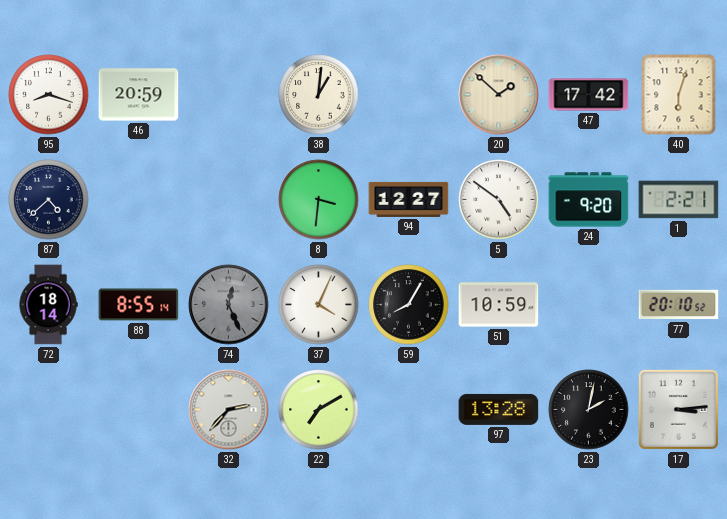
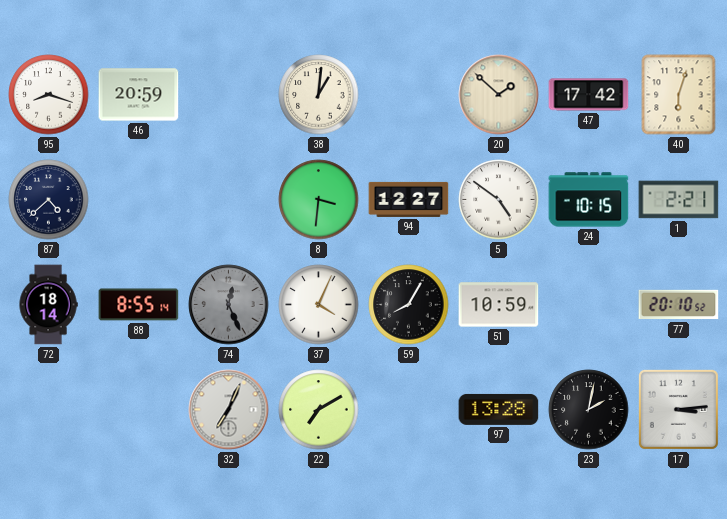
24: 9:20 -> 10:15
32: 2:37 -> 7:04
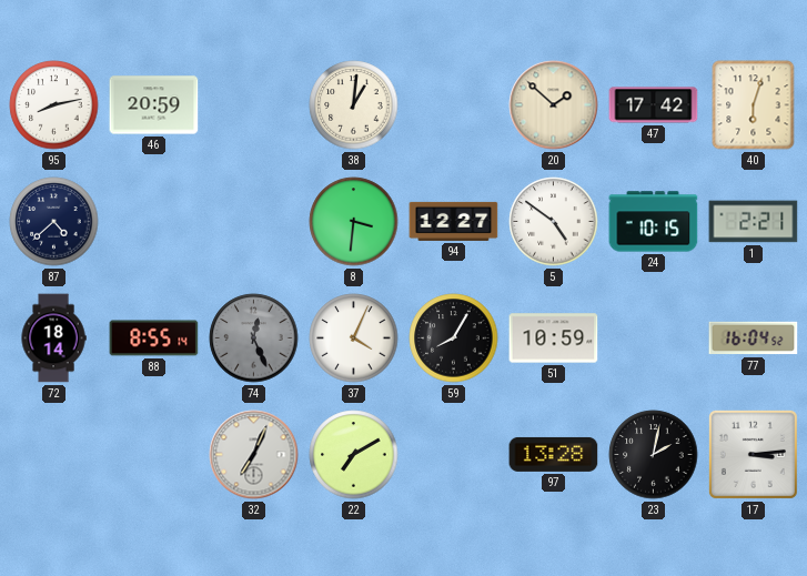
95: 8:18 -> 8:13
77: 20:10 -> 16:04
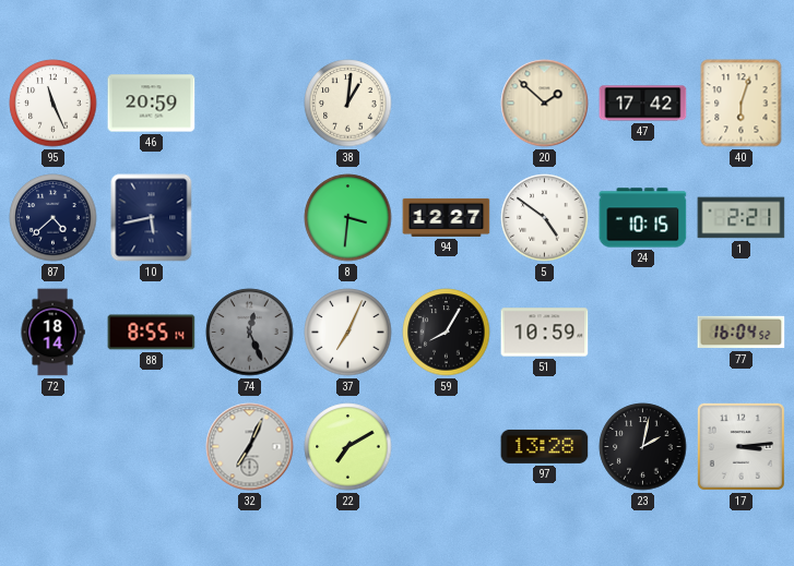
95: 8:13 -> 11:26
10: none -> 5:43
37: 4:04 -> 7:04
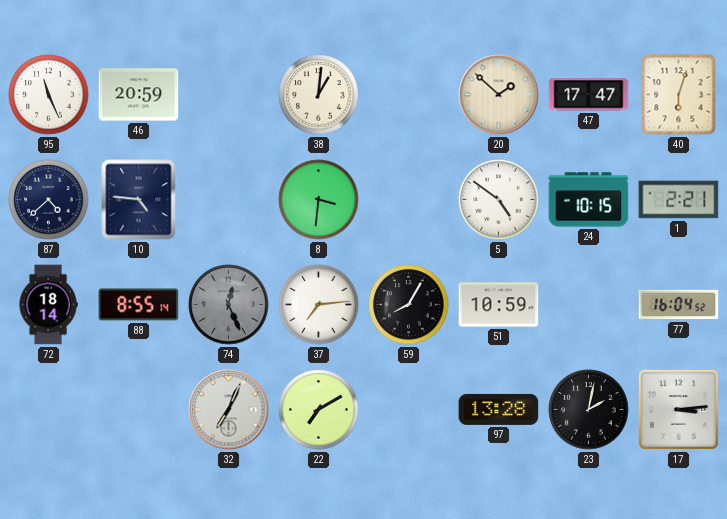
47: 17:42 -> 17:47
10: 5:43 -> 4:46
94: 12:27 -> none
37: 7:04 -> 7:14
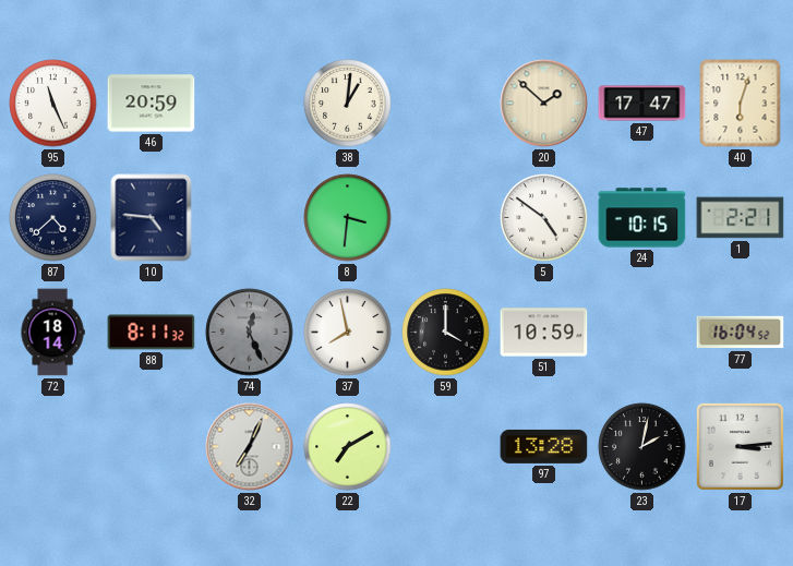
88: 8:55 -> 8:11
37: 7:14 -> 7:58
59: 8:05 -> 4:00
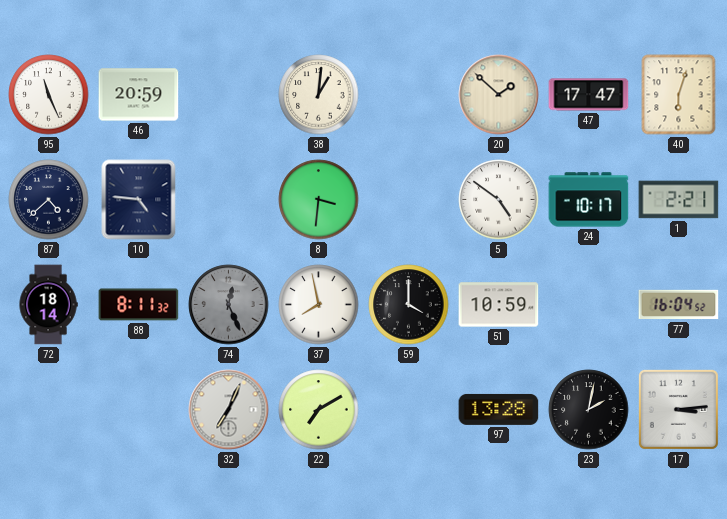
24: 10:15 -> 10:17
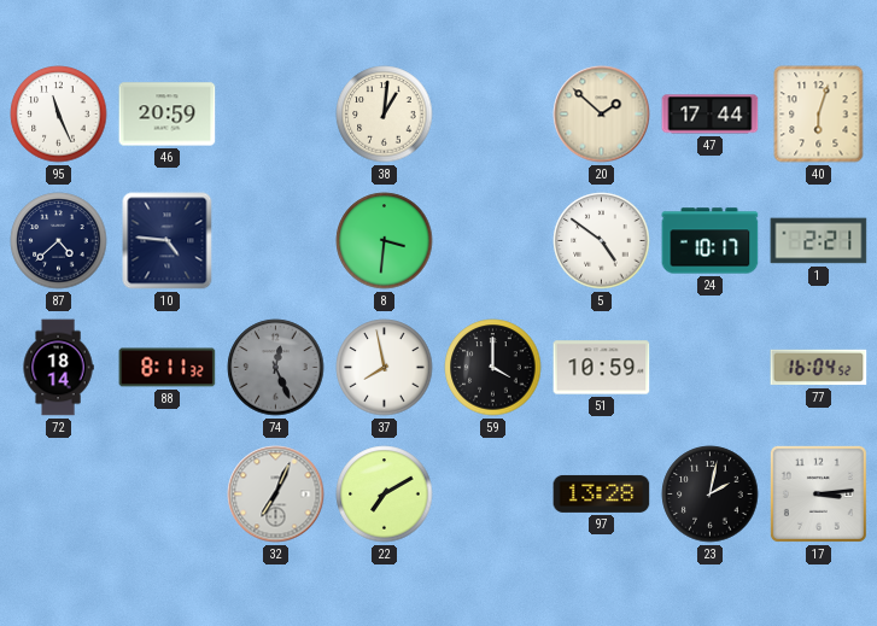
47: 17:47 -> 17:44
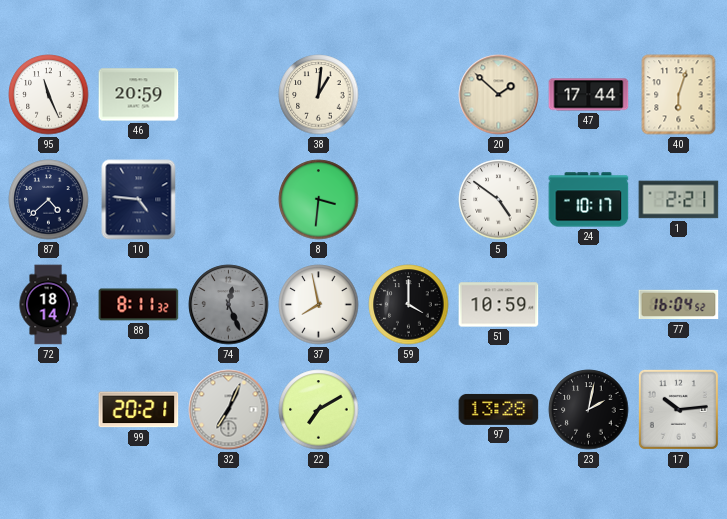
99: none -> 20:21
17: 3:14 -> 10:14
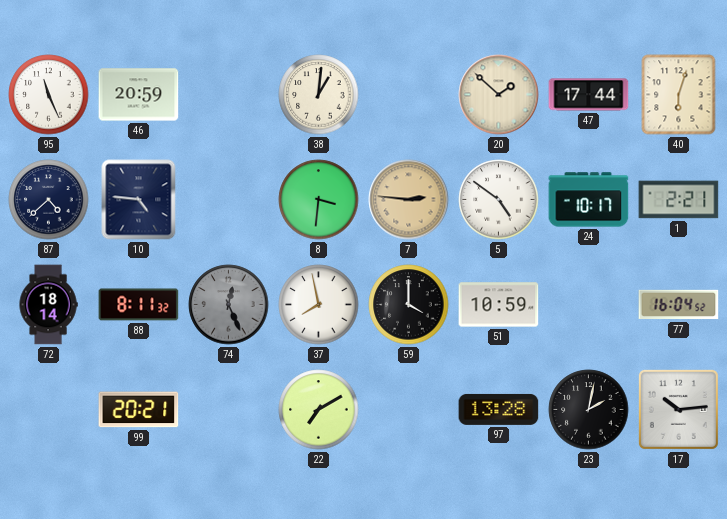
7: none -> 2:46
32: 7:04 -> none
